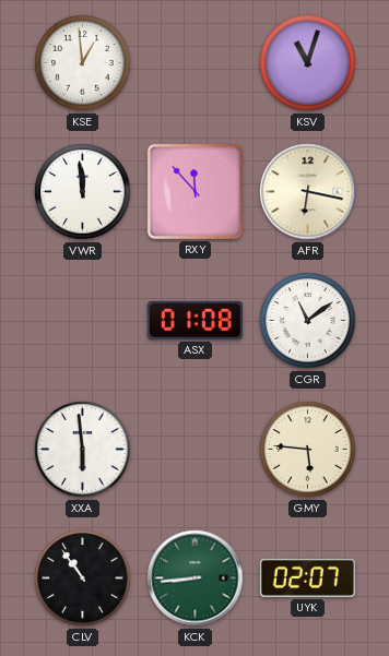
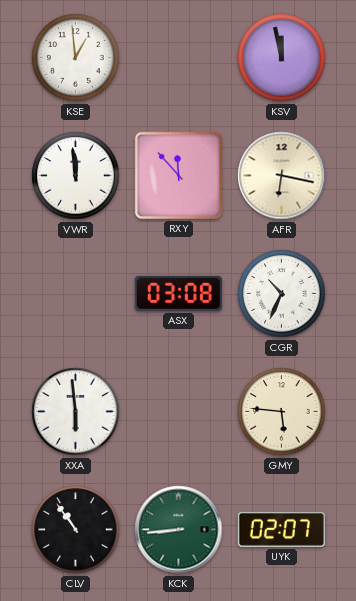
KSV: 11:03 -> 11:58
ASX: 01:08 -> 03:08
CGR: 11:09 -> 10:34
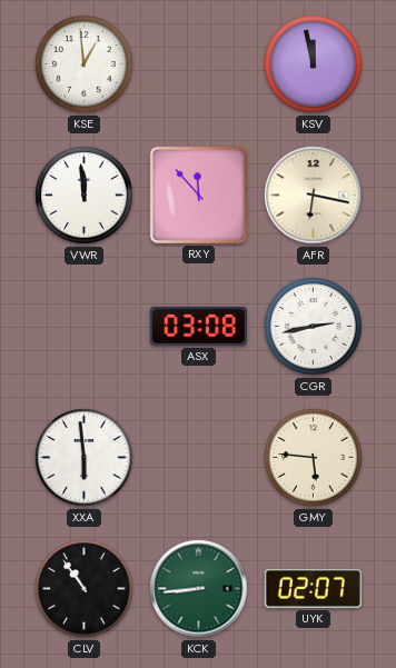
CGR: 10:34 -> 2:43
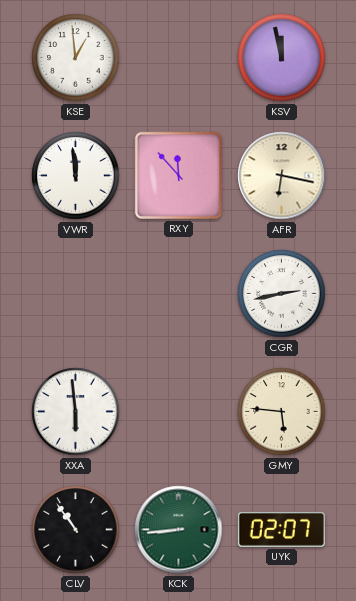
ASX: 03:08 -> none
